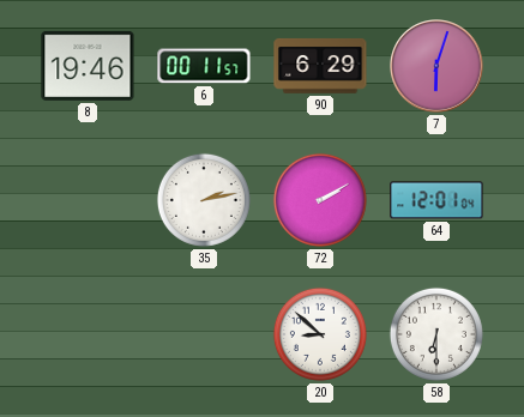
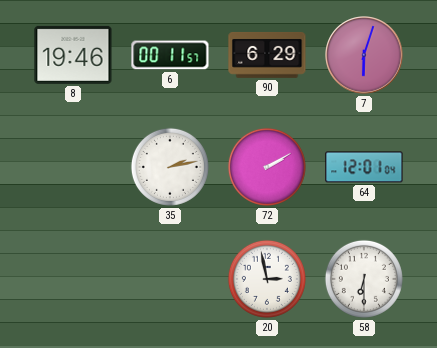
20: 8:52 -> 2:58
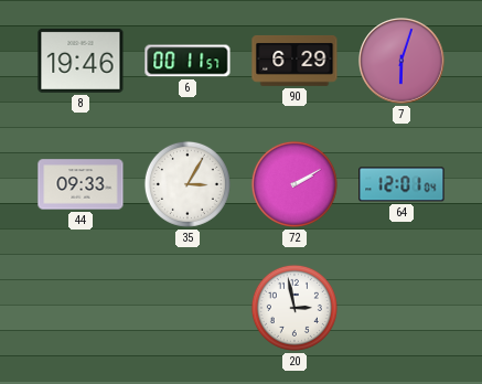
44: none -> 09:33
35: 2:13 -> 3:05
58: 6:30 -> none
